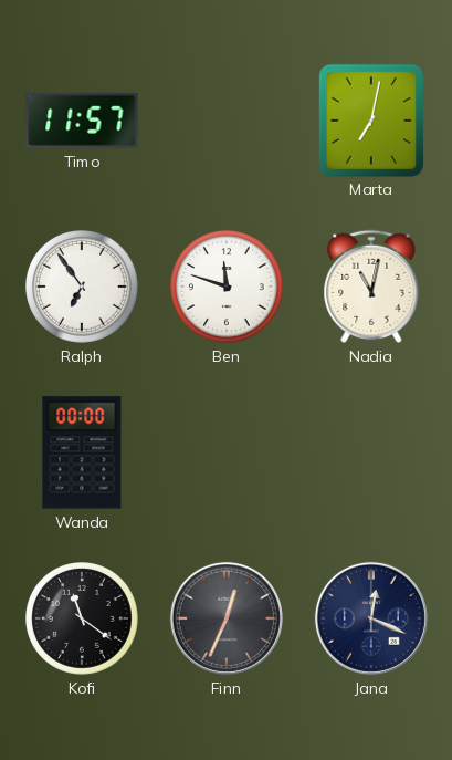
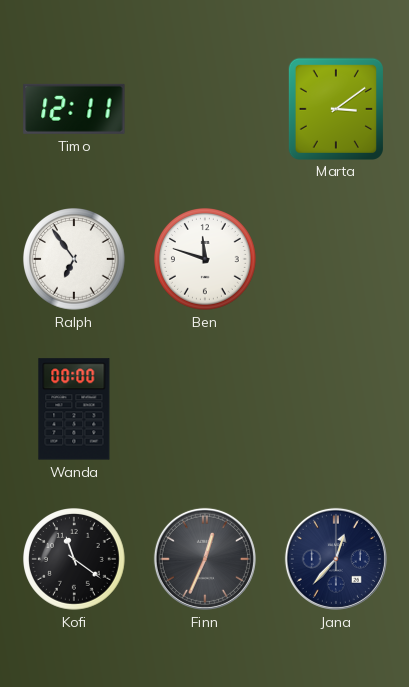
Timo: 11:57 -> 12:11
Marta: 7:02 -> 3:09
Nadia: 11:02 -> none
Jana: 12:19 -> 12:37
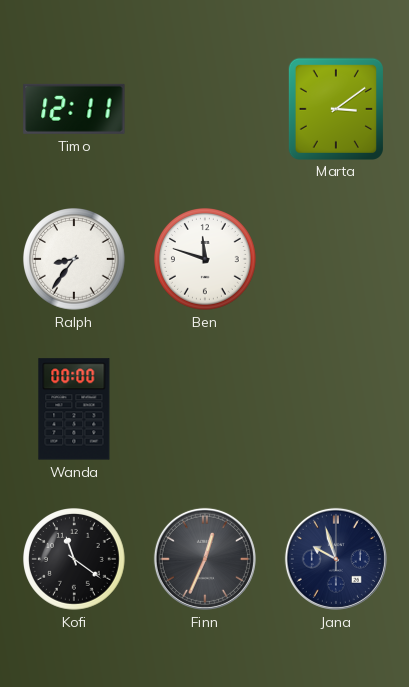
Ralph: 6:54 -> 8:36
Jana: 12:37 -> 9:57
